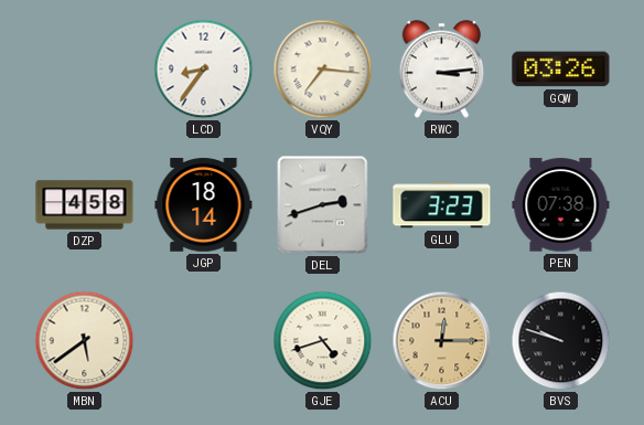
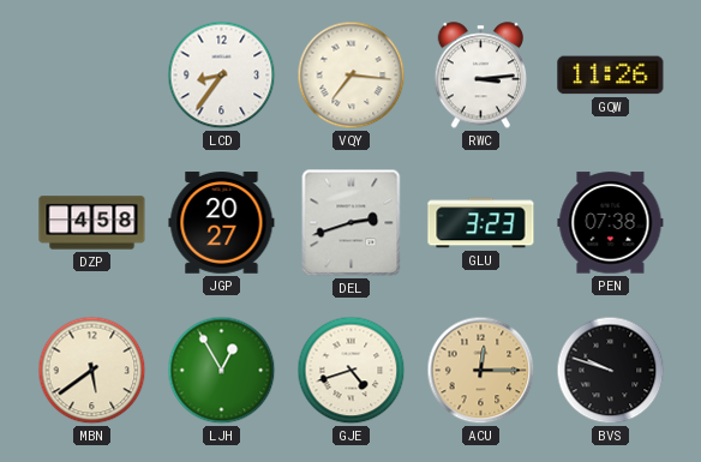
GQW: 03:26 -> 11:26
JGP: 18:14 -> 20:27
LJH: none -> 12:55
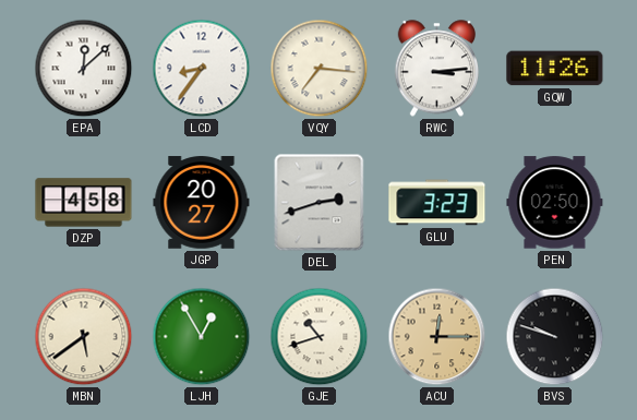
EPA: none -> 12:08
PEN: 07:38 -> 02:50
GJE: 4:42 -> 10:42
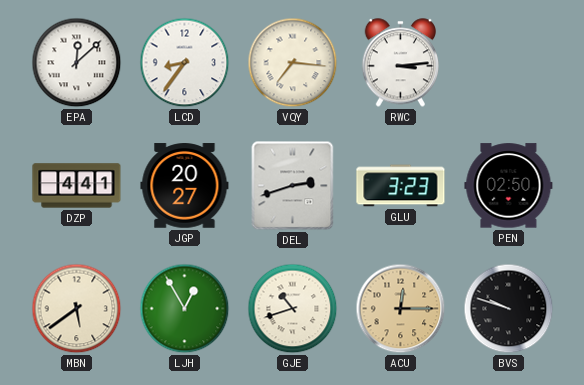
GQW: 11:26 -> none
DZP: 4:58 -> 4:41
